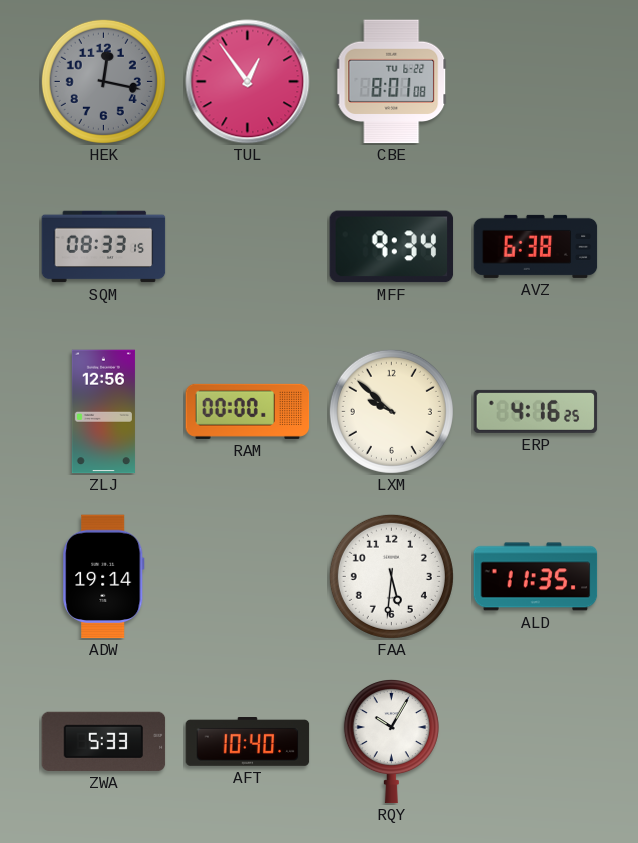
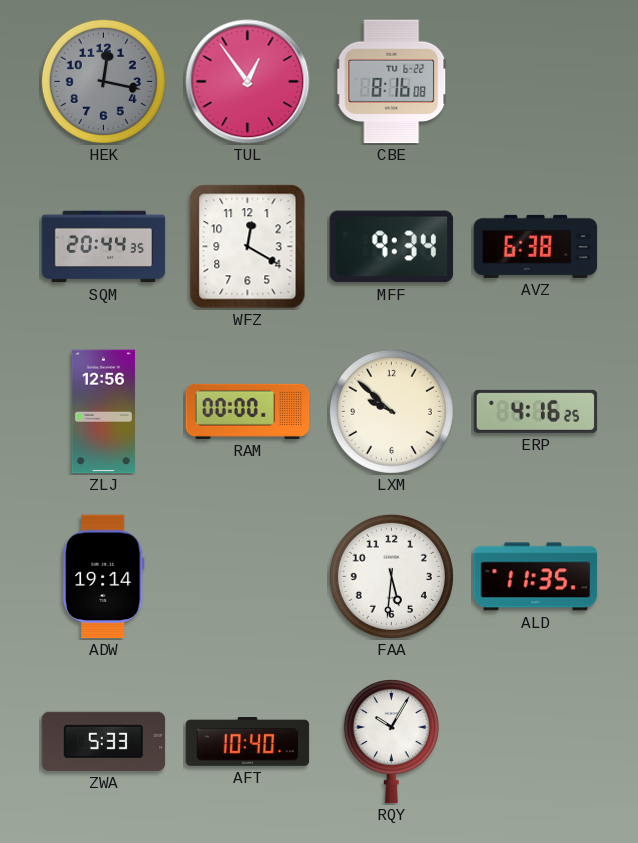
CBE: 8:01 -> 8:16
SQM: 08:33 -> 20:44
WFZ: none -> 12:20
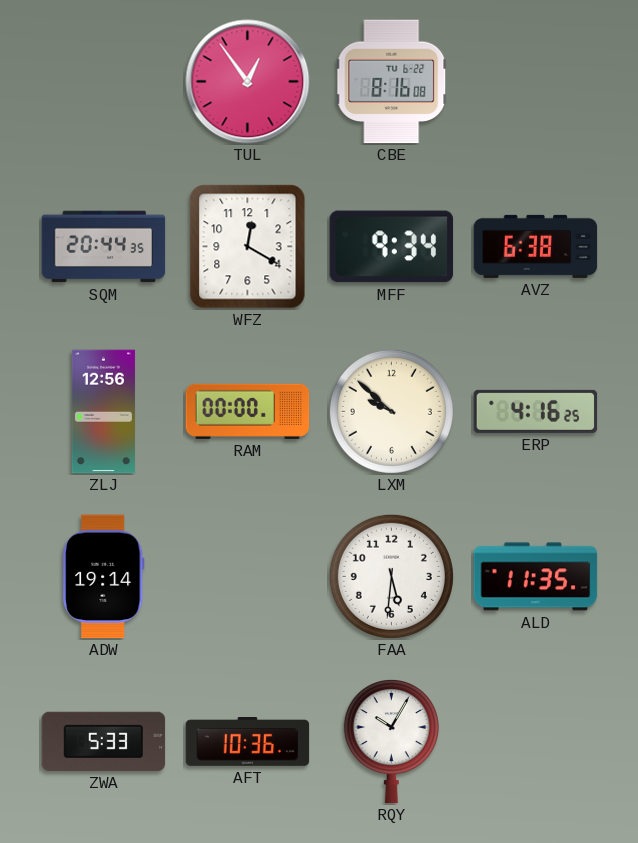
HEK: 12:17 -> none
AFT: 10:40 -> 10:36
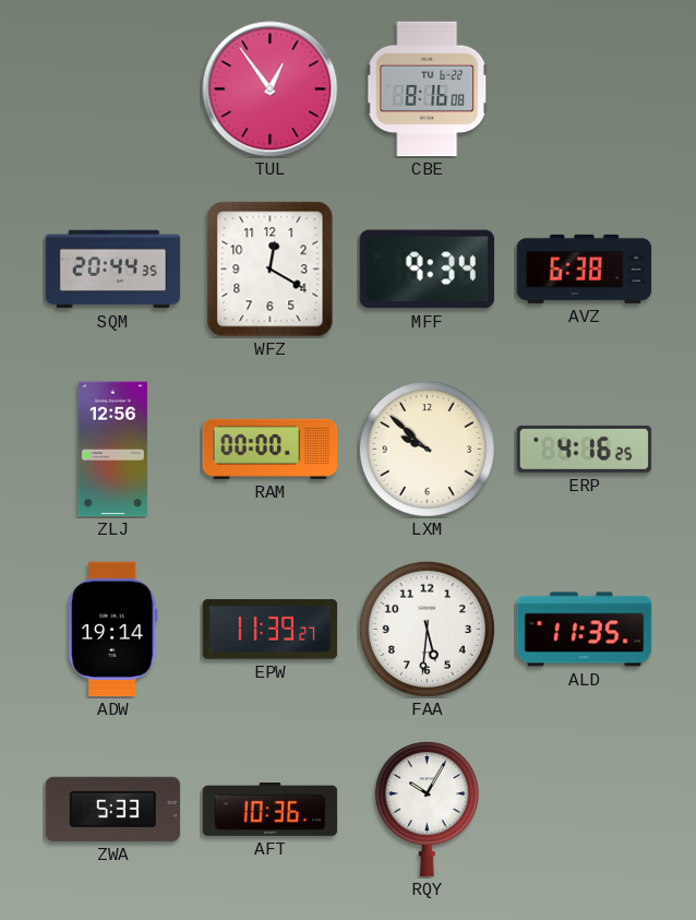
EPW: none -> 11:39
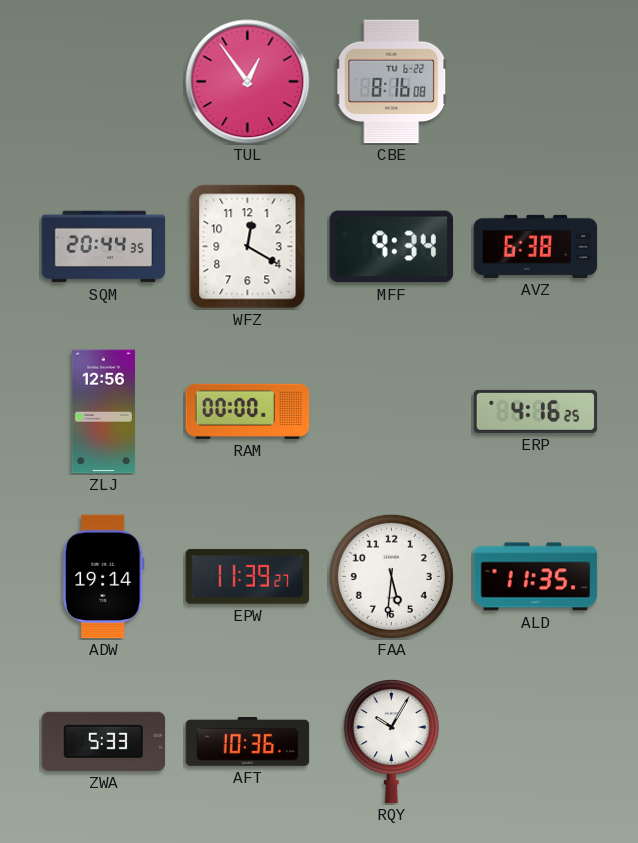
LXM: 9:52 -> none
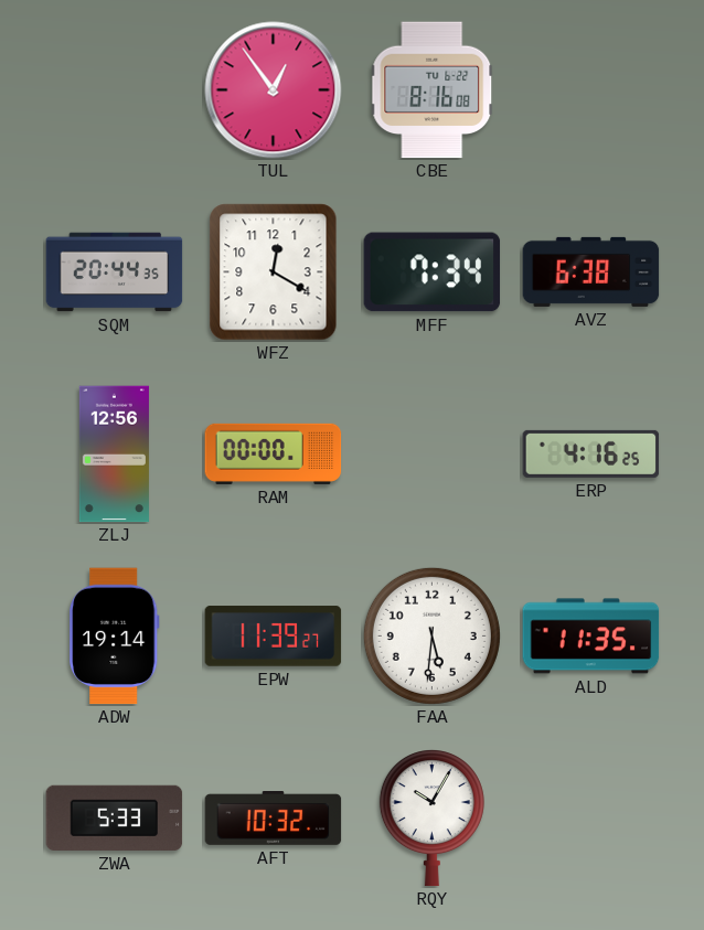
MFF: 9:34 -> 7:34
AFT: 10:36 -> 10:32
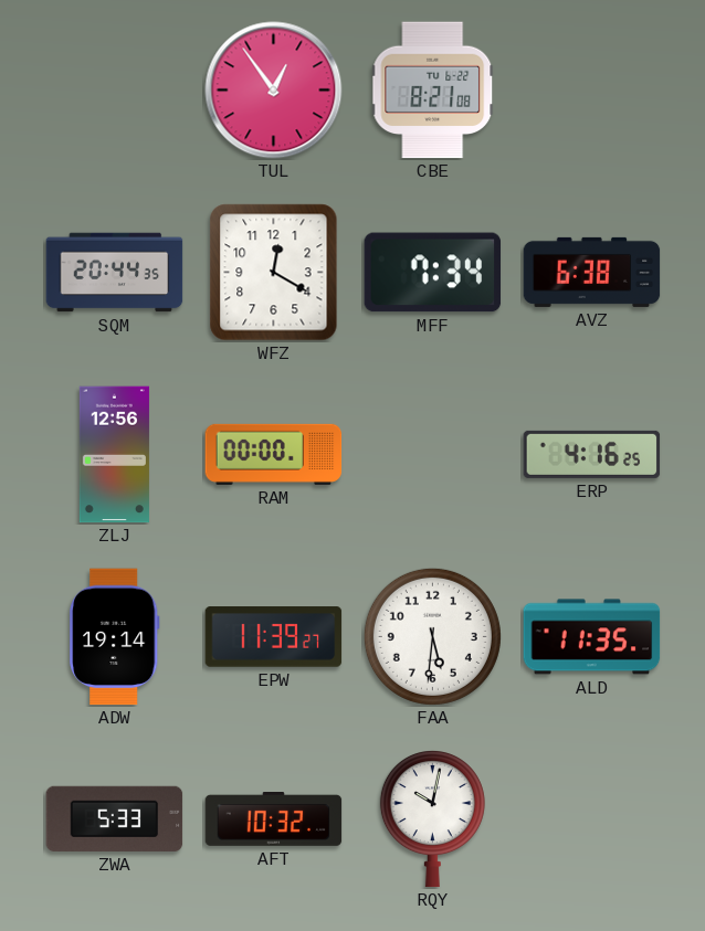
CBE: 8:16 -> 8:21
RQY: 10:05 -> 10:02
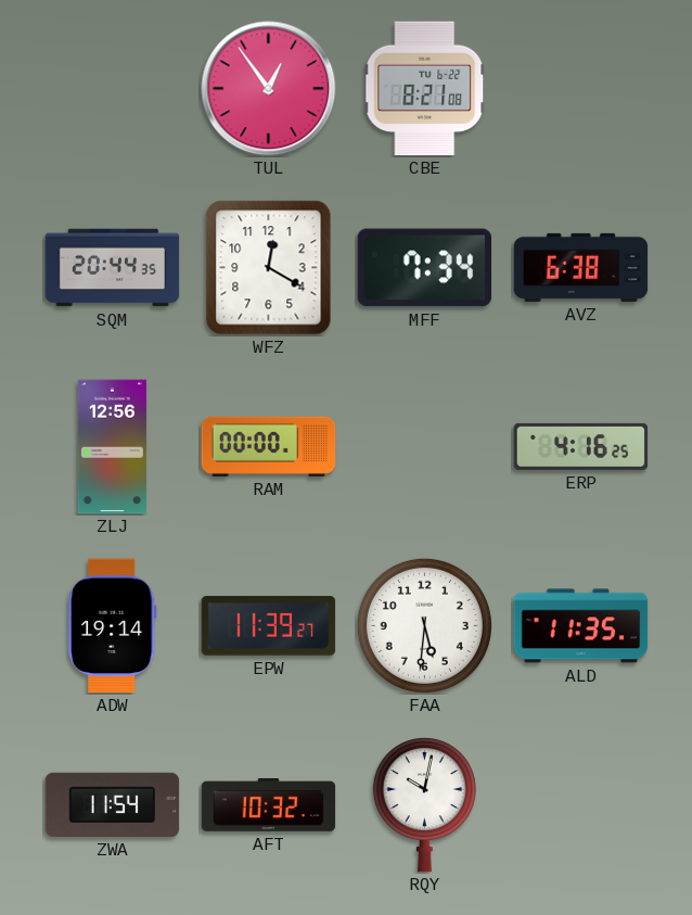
ZWA: 5:33 -> 11:54
